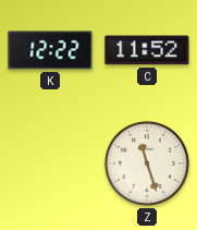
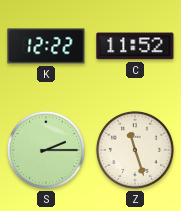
S: none -> 2:15
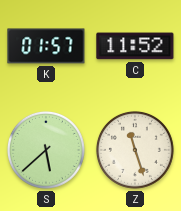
K: 12:22 -> 01:57
S: 2:15 -> 5:38
